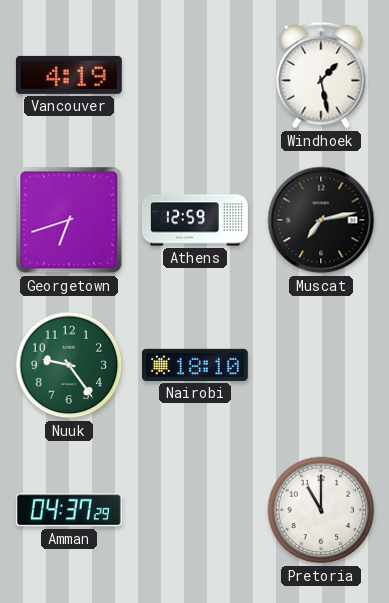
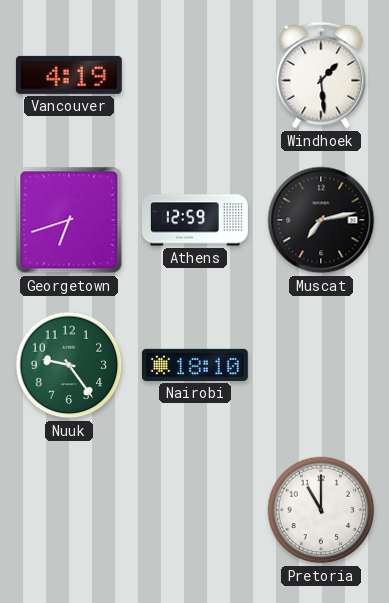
Windhoek: 1:28 -> 1:29
Amman: 04:37 -> none
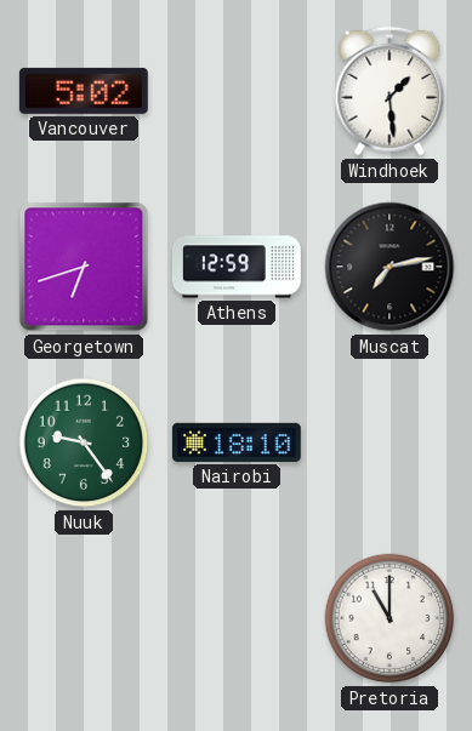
Vancouver: 4:19 -> 5:02
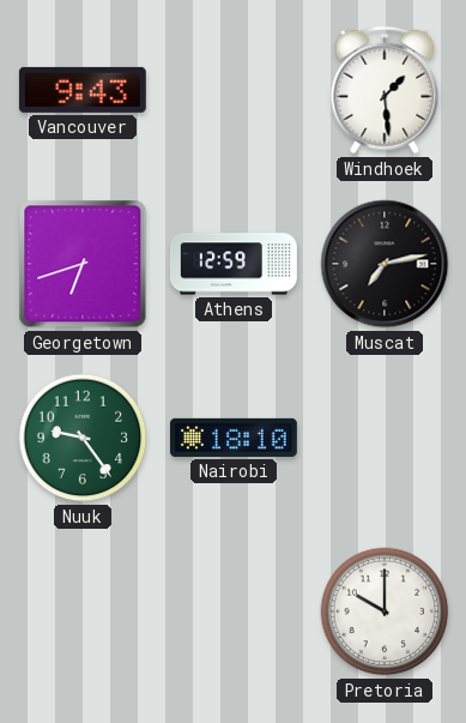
Vancouver: 5:02 -> 9:43
Pretoria: 11:00 -> 10:00
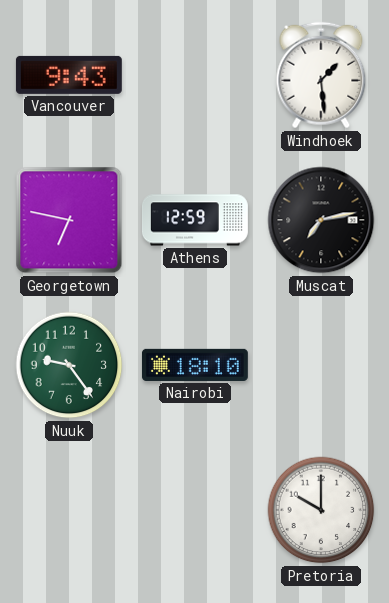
Georgetown: 6:42 -> 6:47
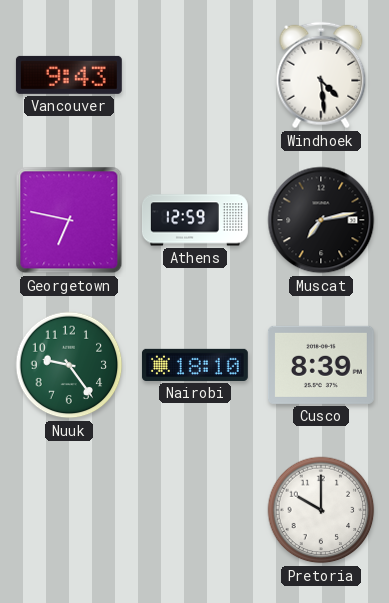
Windhoek: 1:29 -> 4:29
Cusco: none -> 8:39
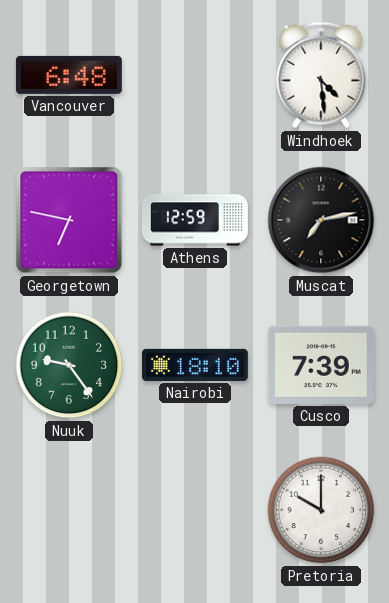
Vancouver: 9:43 -> 6:48
Cusco: 8:39 -> 7:39
